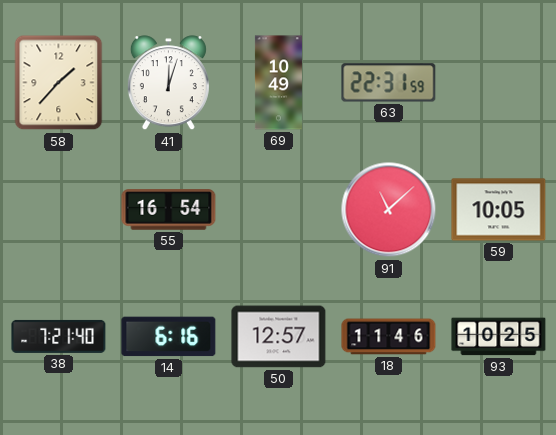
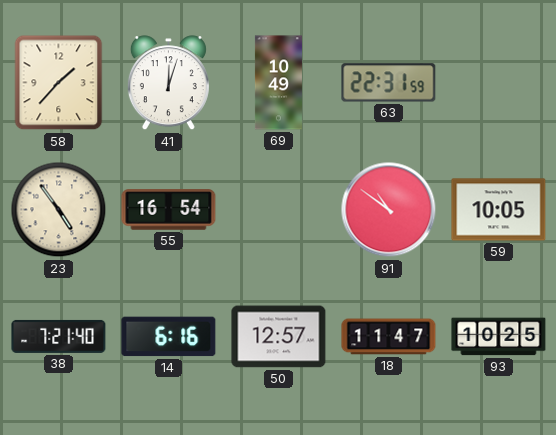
23: none -> 4:54
91: 11:08 -> 10:51
18: 11:46 -> 11:47
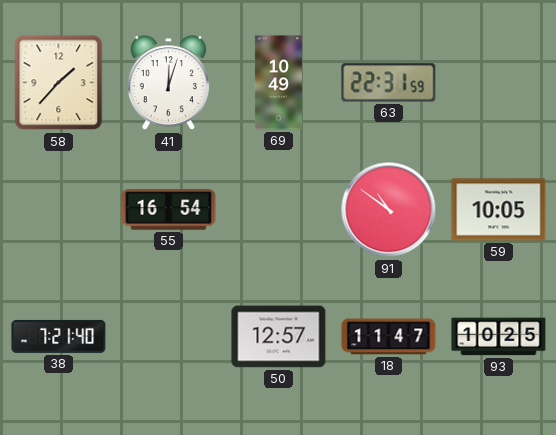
23: 4:54 -> none
14: 6:16 -> none
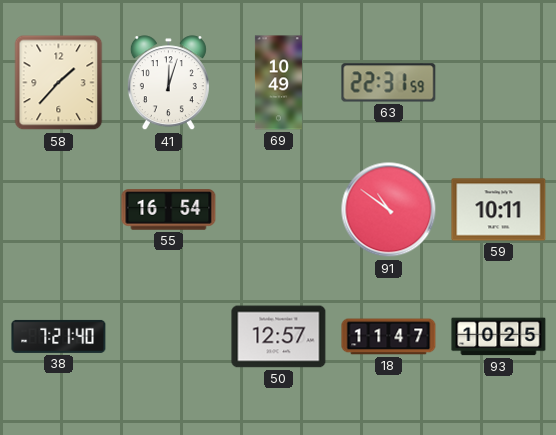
59: 10:05 -> 10:11
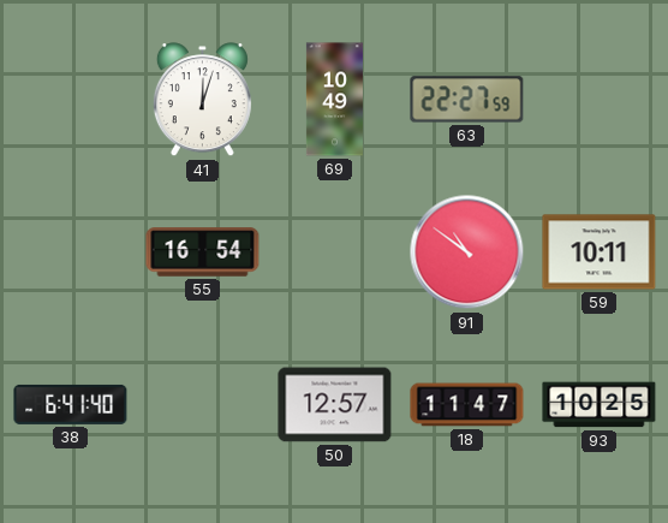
58: 1:37 -> none
63: 22:31 -> 22:27
38: 7:21 -> 6:41
